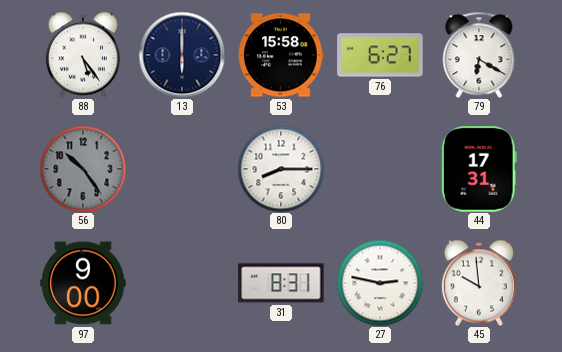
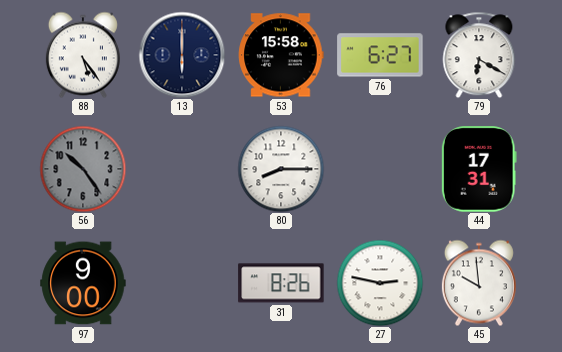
31: 8:31 -> 8:26
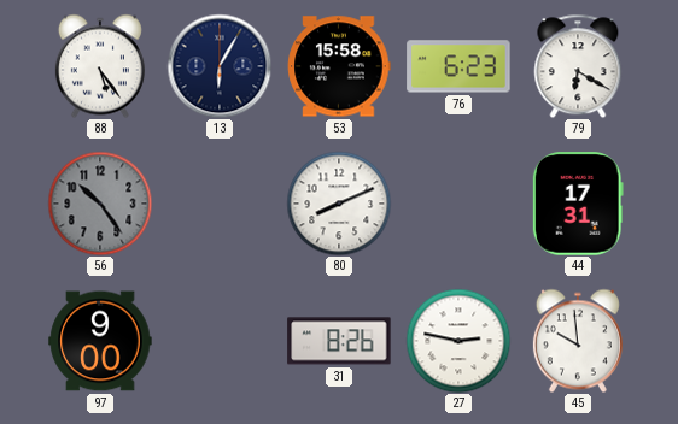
13: 6:00 -> 6:05
76: 6:27 -> 6:23
80: 8:15 -> 8:11
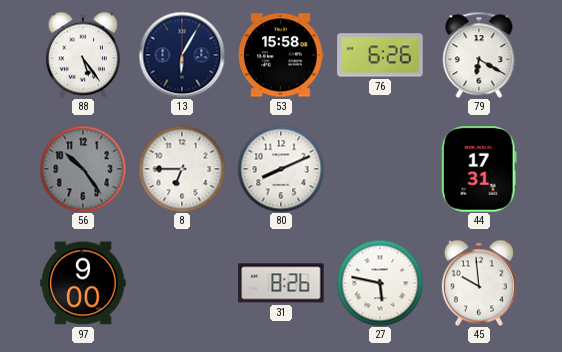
76: 6:23 -> 6:26
8: none -> 6:45
27: 2:47 -> 5:47
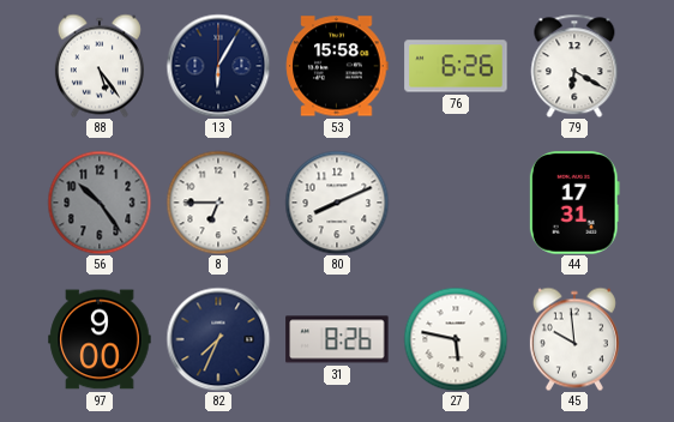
82: none -> 7:34
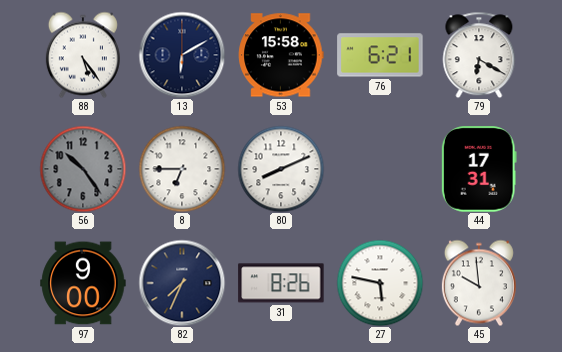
13: 6:05 -> 6:10
76: 6:26 -> 6:21
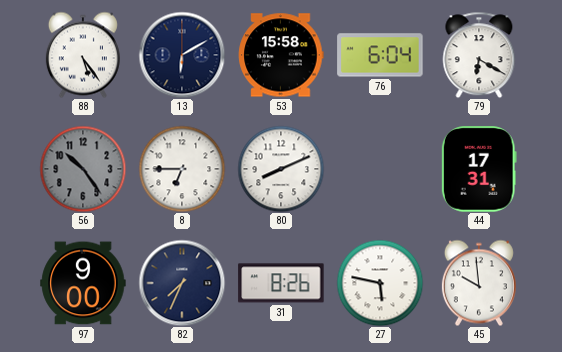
76: 6:21 -> 6:04
